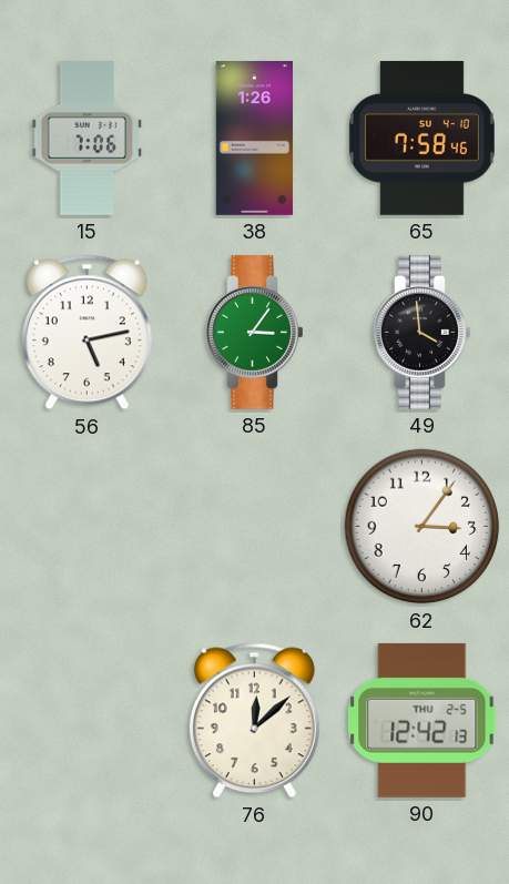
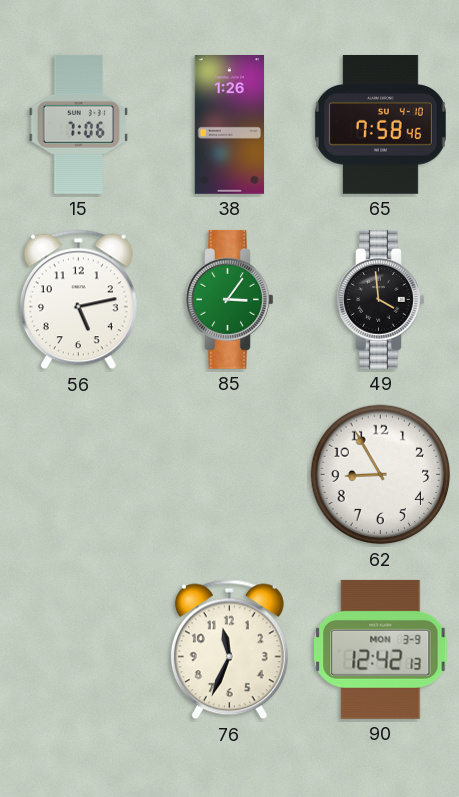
62: 3:06 -> 8:55
76: 12:08 -> 11:34
90 date: THU 2-5 -> MON 3-9
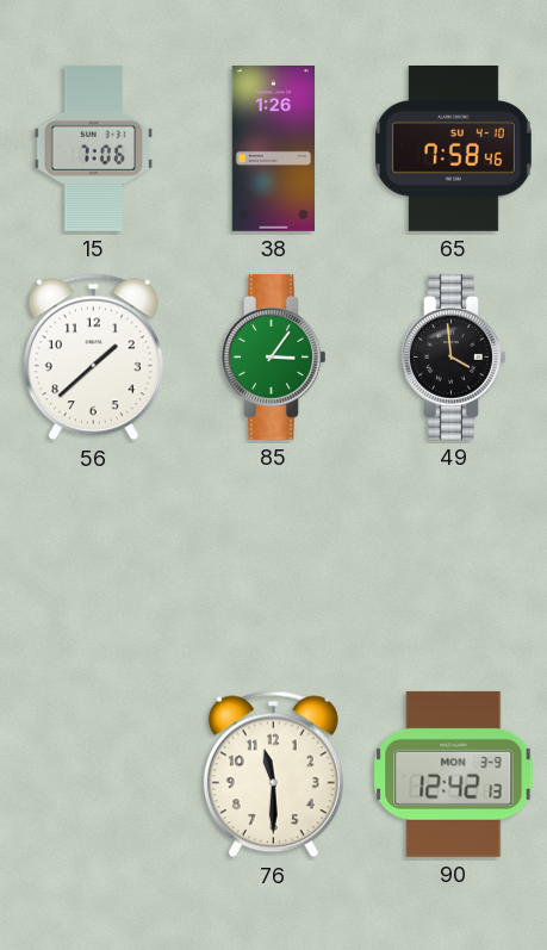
56: 5:13 -> 1:38
62: 8:55 -> none
76: 11:34 -> 11:30
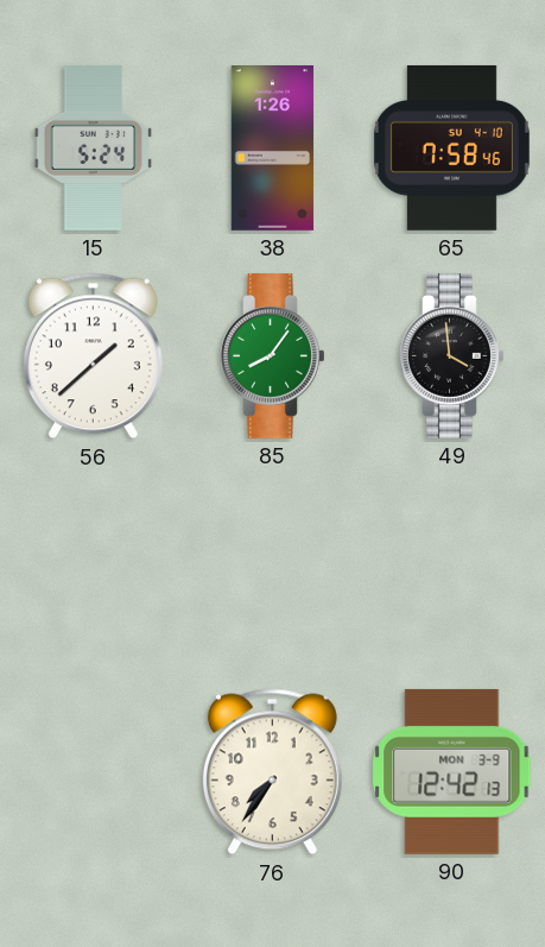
15: 7:06 -> 5:24
85: 3:06 -> 8:06
76: 11:30 -> 7:36
